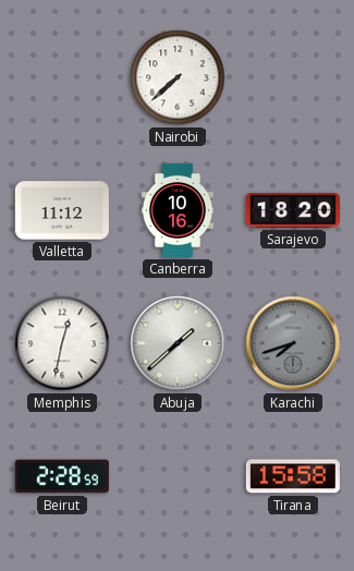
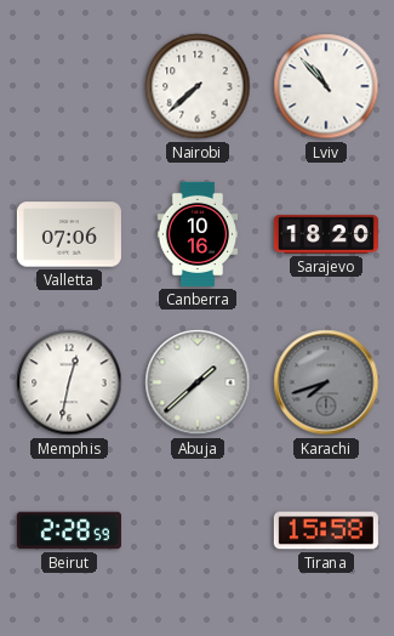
Lviv: none -> 10:53
Valletta: 11:12 -> 07:06
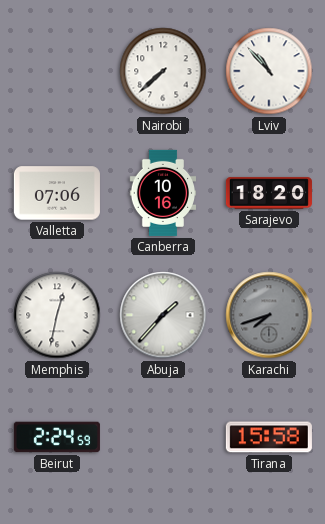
Abuja: 1:38 -> 1:37
Beirut: 2:28 -> 2:24
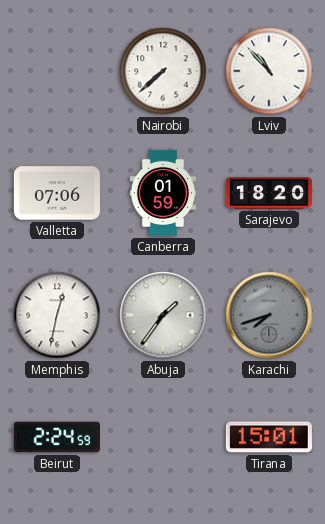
Canberra: 10:16 -> 01:59
Abuja: 1:37 -> 1:36
Tirana: 15:58 -> 15:01
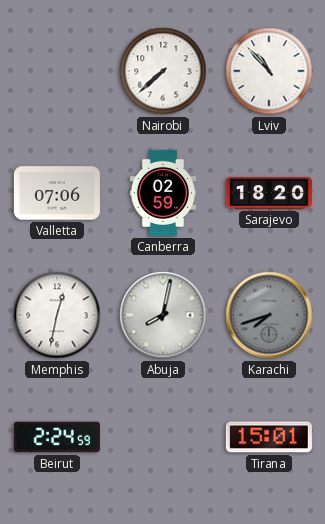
Canberra: 01:59 -> 02:59
Abuja: 1:36 -> 8:02
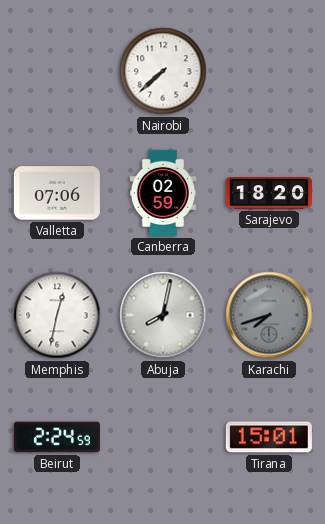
Lviv: 10:53 -> none
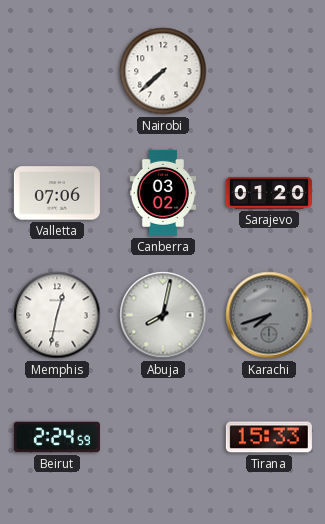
Canberra: 02:59 -> 03:02
Sarajevo: 18:20 -> 01:20
Tirana: 15:01 -> 15:33
